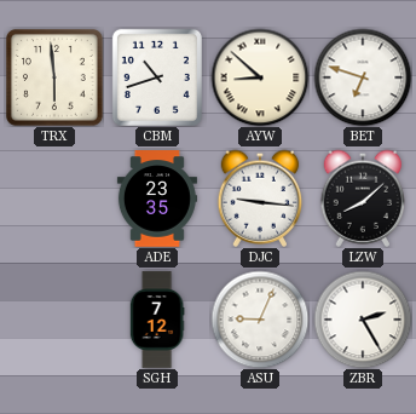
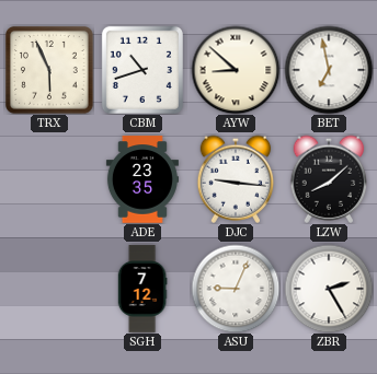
TRX: 5:59 -> 5:56
BET: 6:48 -> 6:58
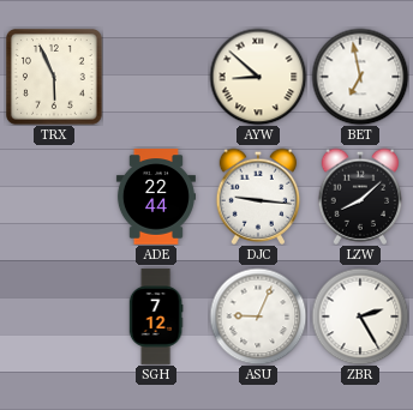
CBM: 10:42 -> none
ADE: 23:35 -> 22:44
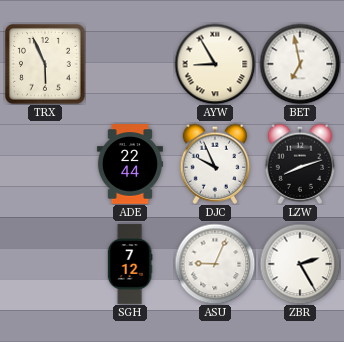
AYW: 8:52 -> 8:55
DJC: 9:16 -> 9:56
LZW: 8:08 -> 8:12
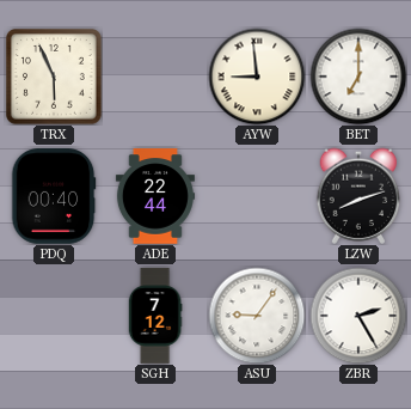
AYW: 8:55 -> 8:59
BET: 6:58 -> 7:00
PDQ: none -> 00:40
DJC: 9:56 -> none
ASU: 9:04 -> 9:06
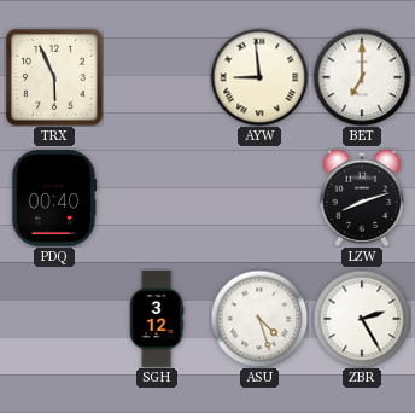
ADE: 22:44 -> none
SGH: 7:12 -> 3:12
ASU: 9:06 -> 4:27
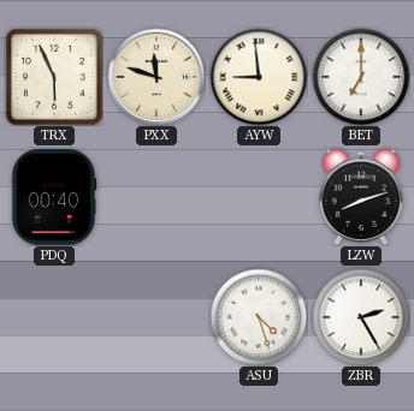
PXX: none -> 11:48
SGH: 3:12 -> none
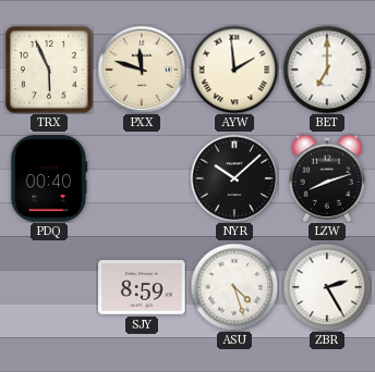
AYW: 8:59 -> 1:59
NYR: none -> 10:08
SJY: none -> 8:59
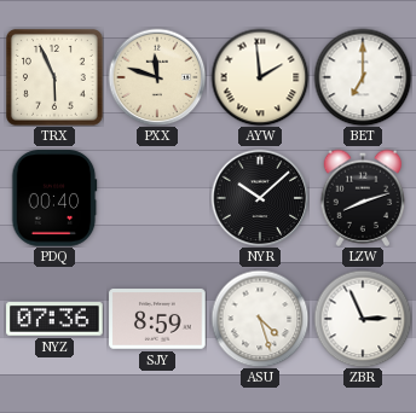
NYZ: none -> 07:36
ZBR: 2:25 -> 2:56
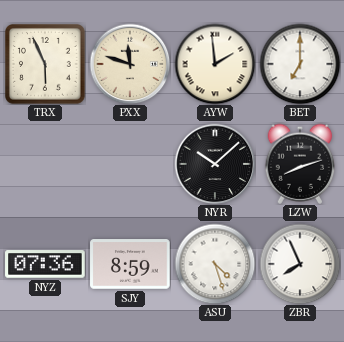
PDQ: 00:40 -> none
ZBR: 2:56 -> 7:56
